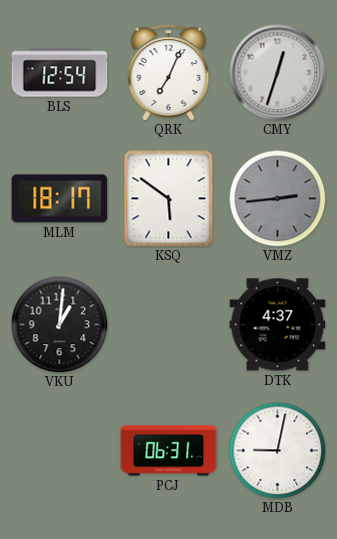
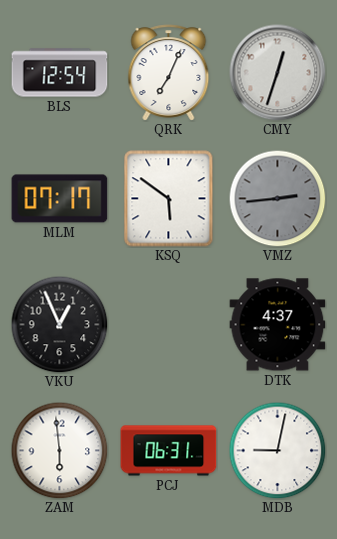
MLM: 18:17 -> 07:17
VKU: 1:01 -> 12:56
ZAM: none -> 5:59
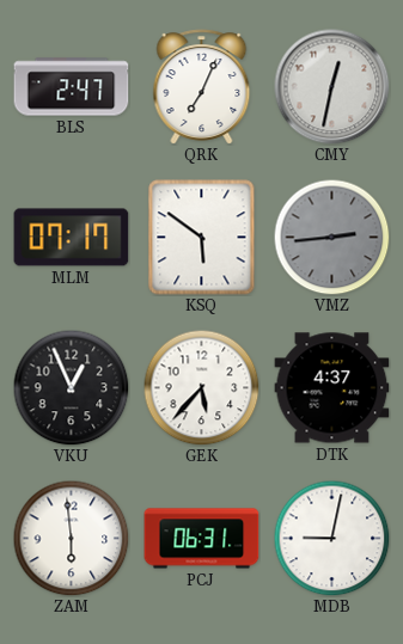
BLS: 12:54 -> 2:47
CMY: 12:33 -> 12:32
GEK: none -> 5:37
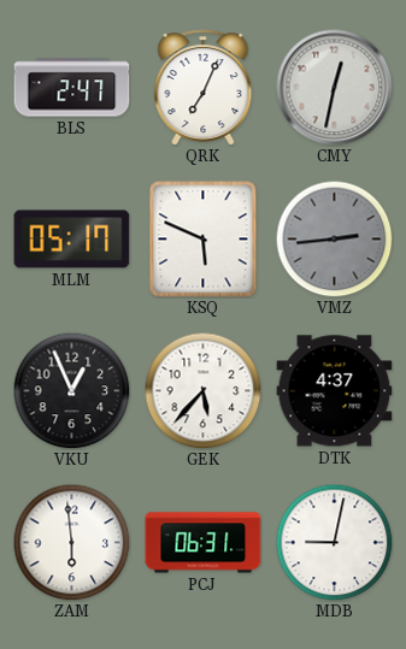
MLM: 07:17 -> 05:17
KSQ: 5:51 -> 5:49
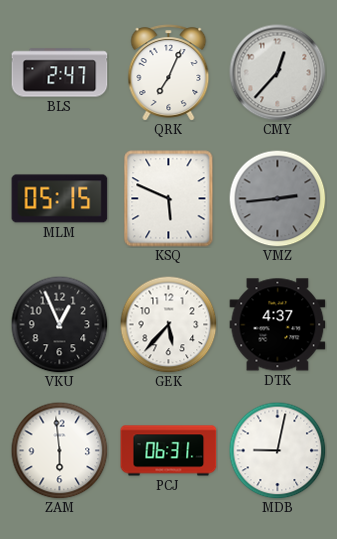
CMY: 12:32 -> 12:37
MLM: 05:17 -> 05:15
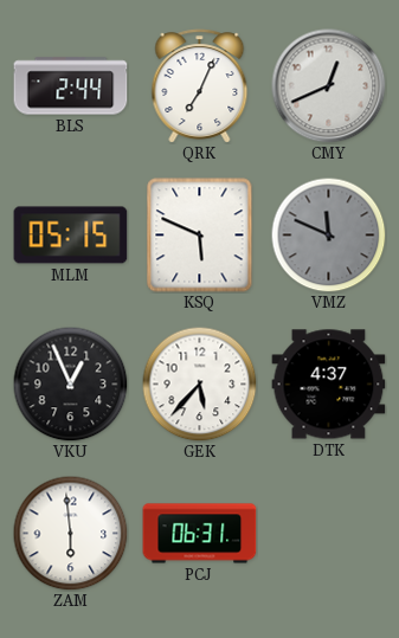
BLS: 2:47 -> 2:44
CMY: 12:37 -> 12:41
VMZ: 2:44 -> 11:49
MDB: 9:02 -> none
